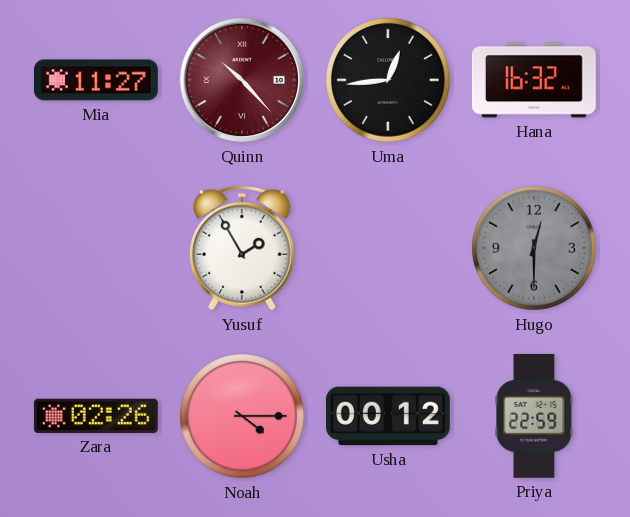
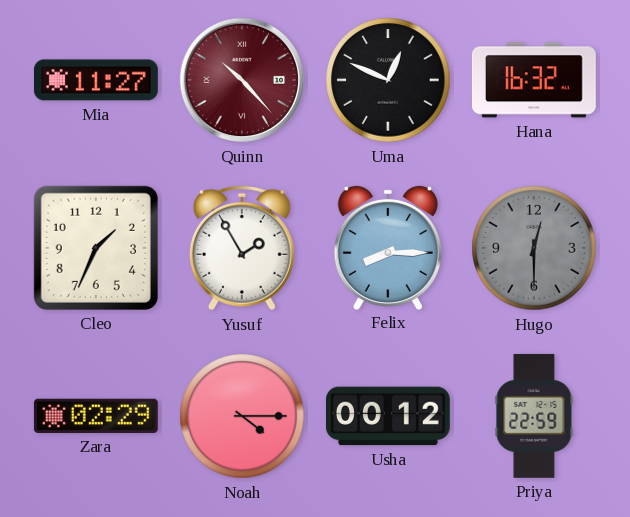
Uma: 12:44 -> 12:49
Cleo: none -> 1:34
Felix: none -> 8:15
Zara: 02:26 -> 02:29
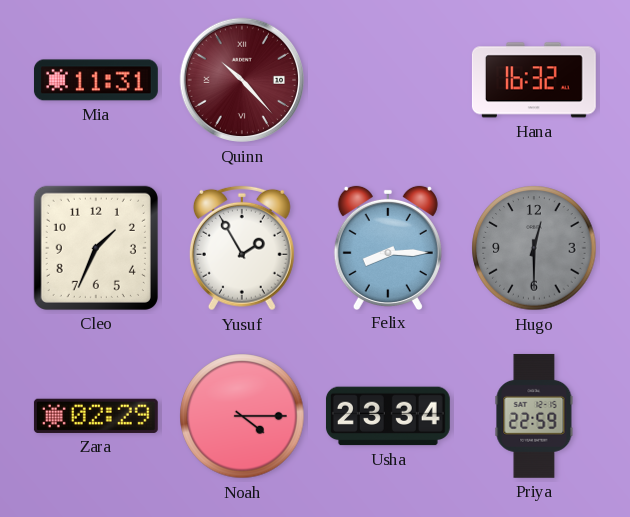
Mia: 11:27 -> 11:31
Uma: 12:49 -> none
Usha: 00:12 -> 23:34
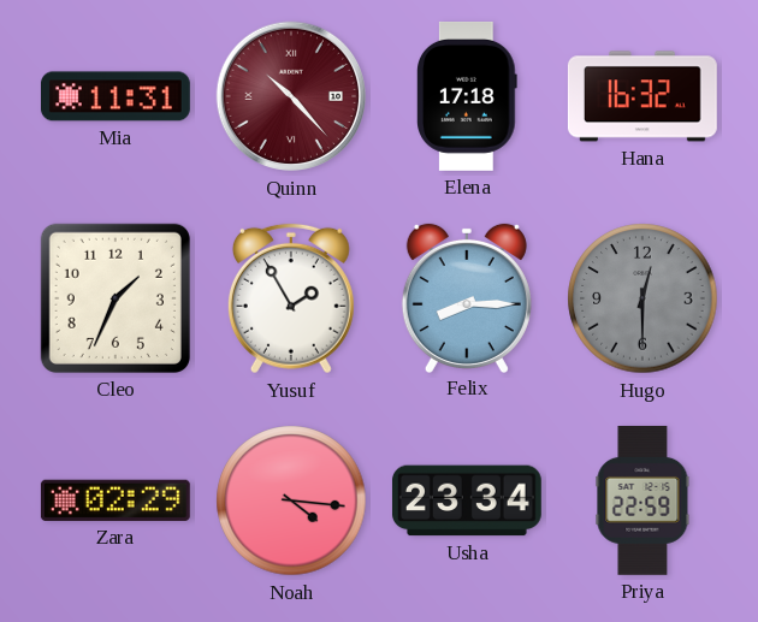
Elena: none -> 17:18
Noah: 4:15 -> 4:16
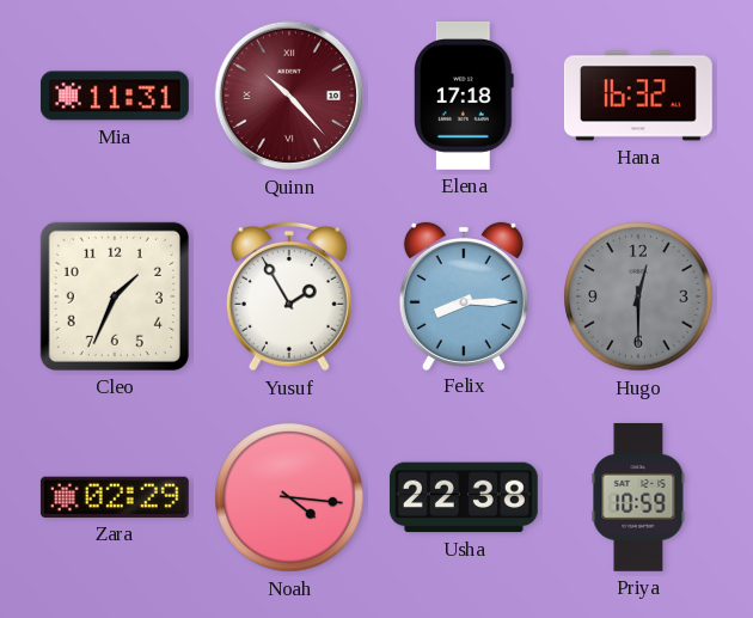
Usha: 23:34 -> 22:38
Priya: 22:59 -> 10:59
